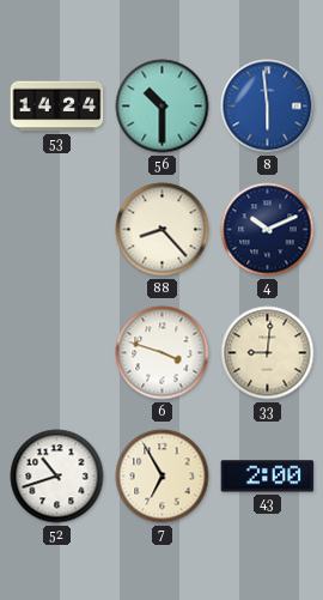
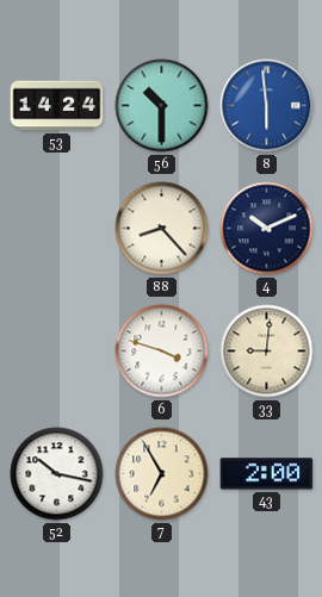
52: 10:42 -> 10:17
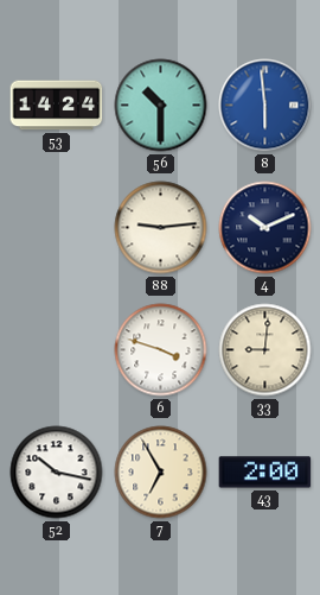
88: 8:23 -> 9:14
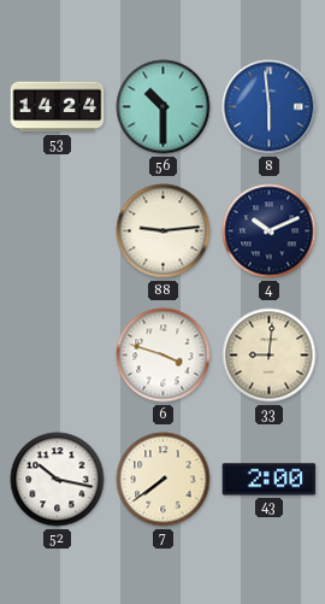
7: 6:55 -> 7:39
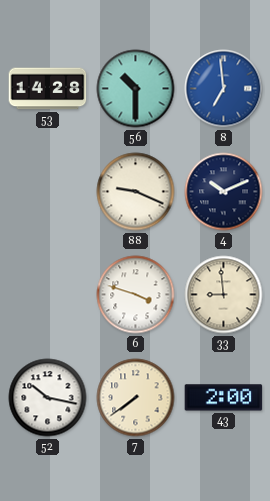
53: 14:24 -> 14:28
8: 5:59 -> 6:59
88: 9:14 -> 9:19
33: 9:01 -> 8:59
